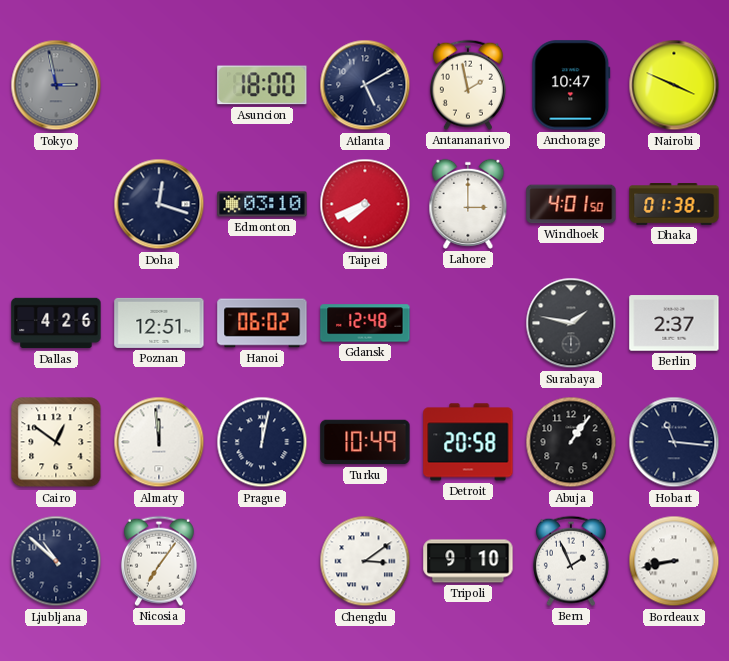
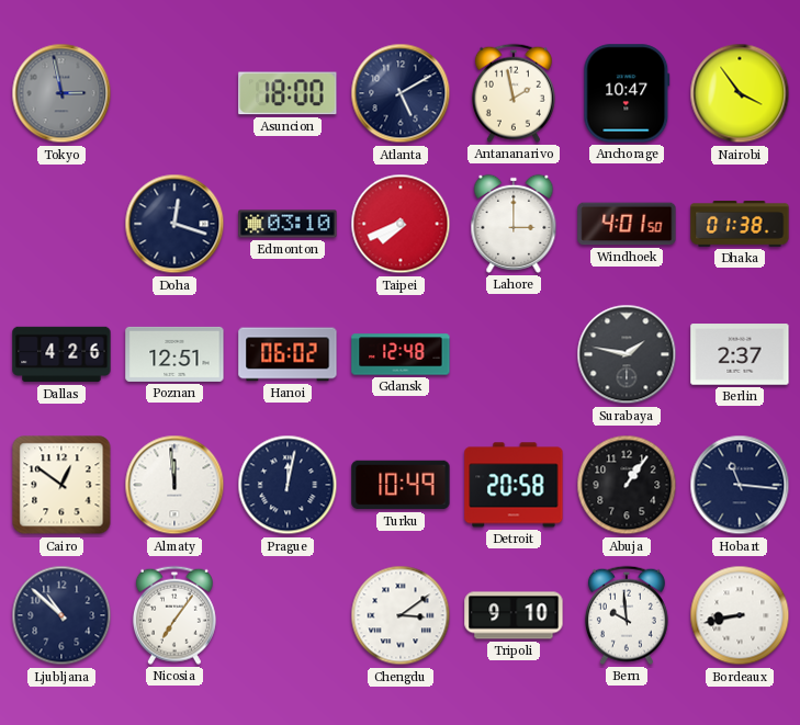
Nairobi: 3:49 -> 3:54
Bern: 1:56 -> 9:59
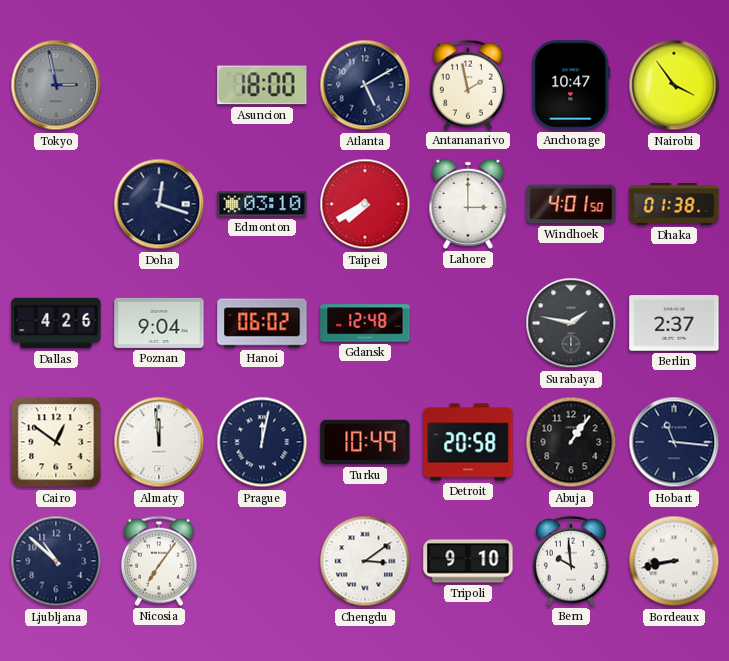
Taipei: 7:41 -> 7:40
Poznan: 12:51 -> 9:04
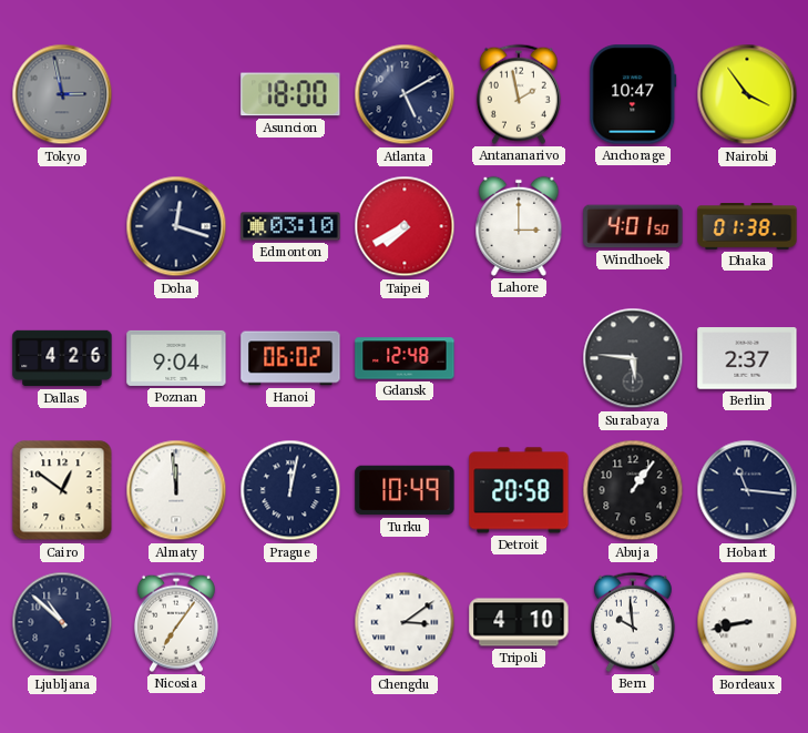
Surabaya: 1:47 -> 5:46
Tripoli: 9:10 -> 4:10
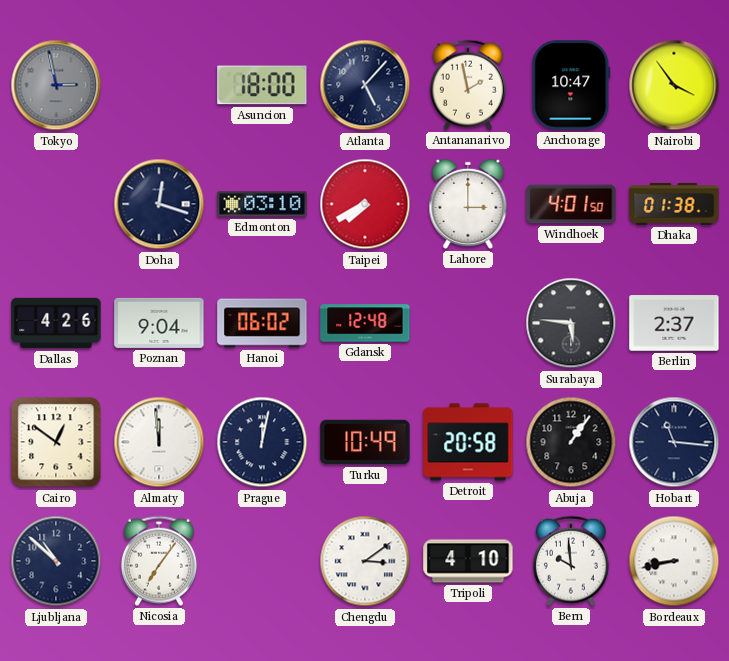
Atlanta: 5:10 -> 5:07
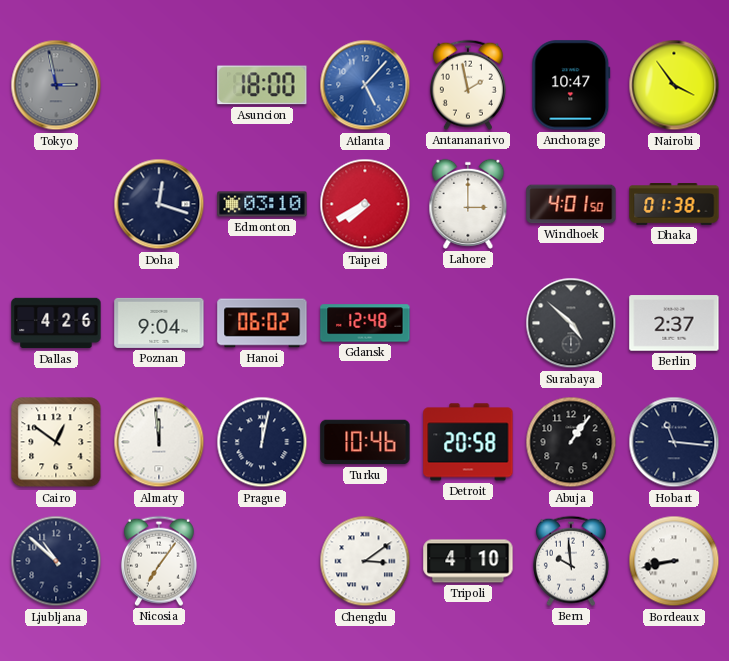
Atlanta dial: navy -> blue
Surabaya: 5:46 -> 4:52
Turku: 10:49 -> 10:46
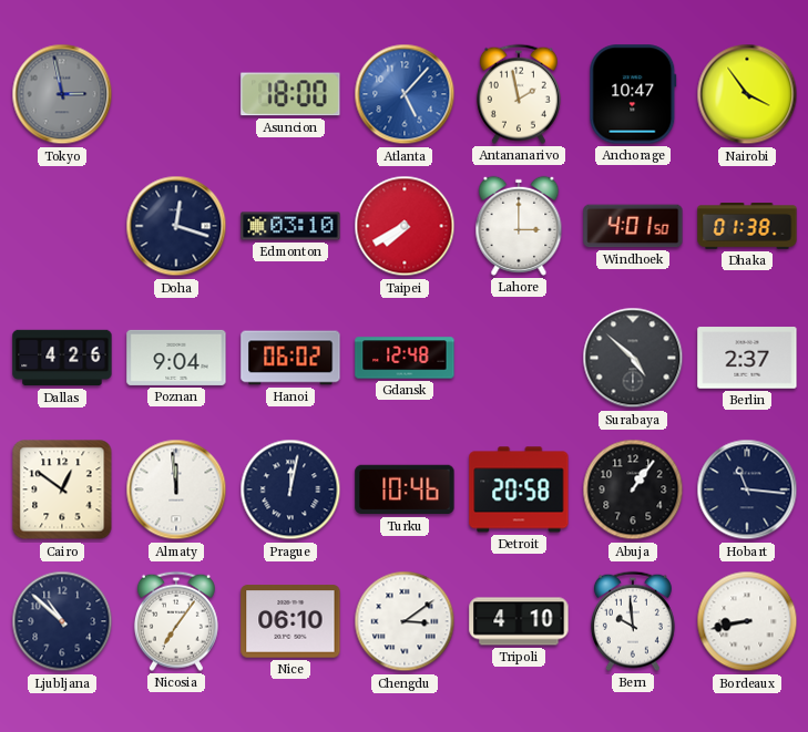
Nice: none -> 06:10
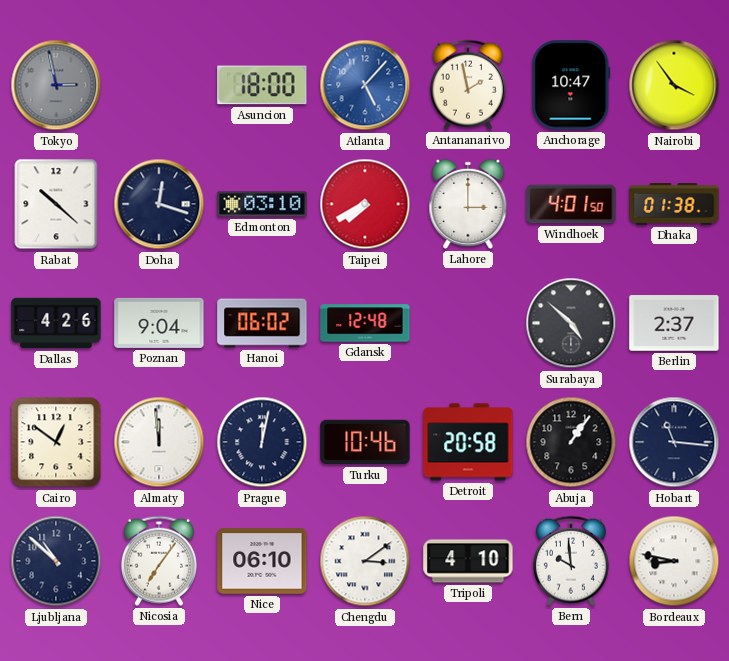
Rabat: none -> 10:22
Bordeaux: 8:43 -> 8:47
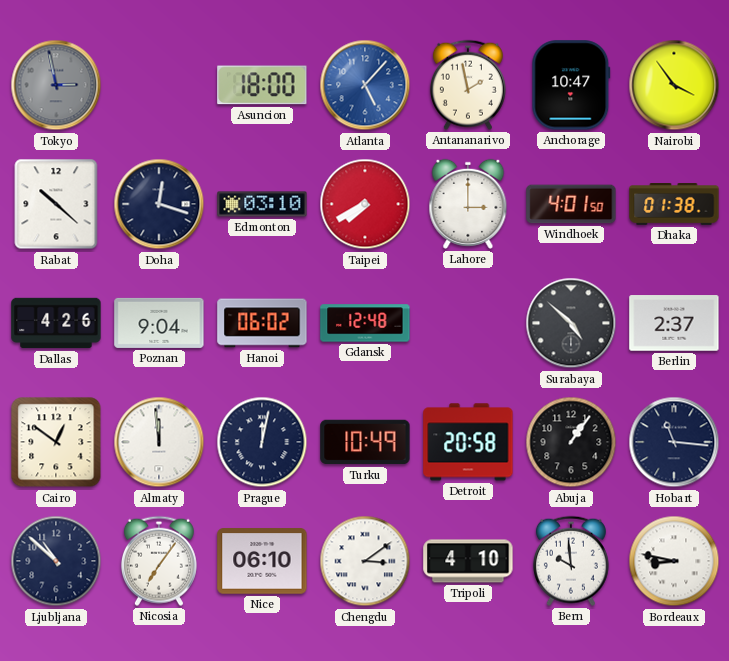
Turku: 10:46 -> 10:49
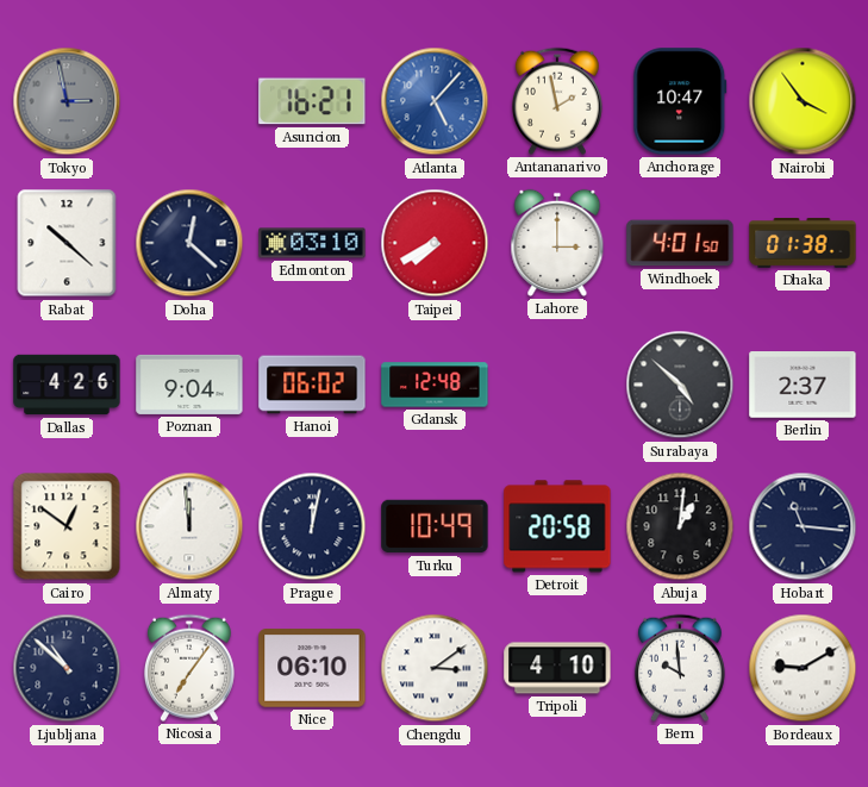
Asuncion: 18:00 -> 16:21
Doha: 12:18 -> 12:22
Abuja: 1:06 -> 1:01
Bordeaux: 8:47 -> 9:10
